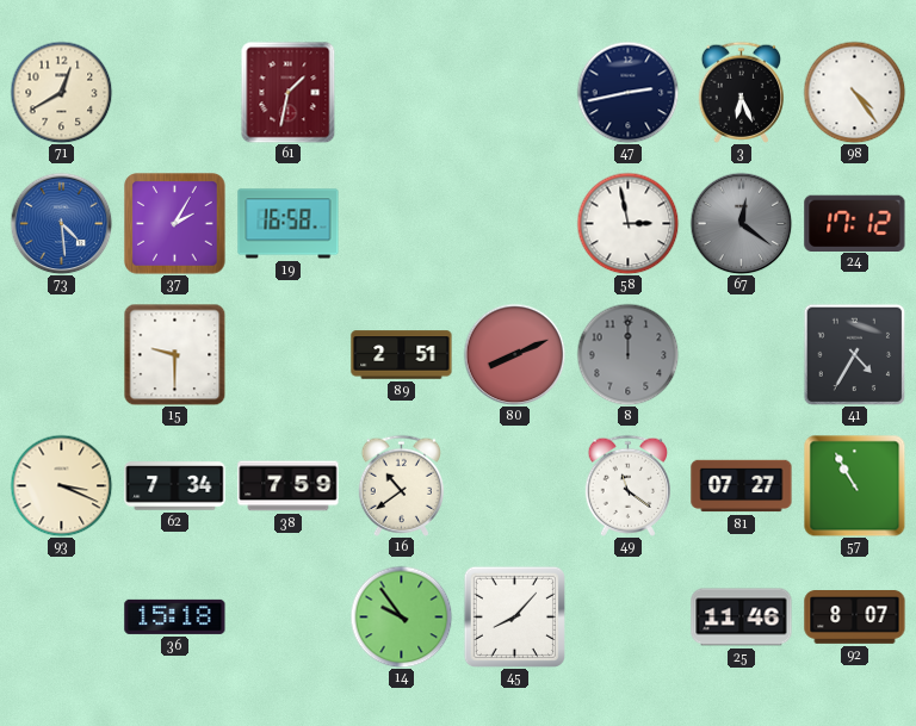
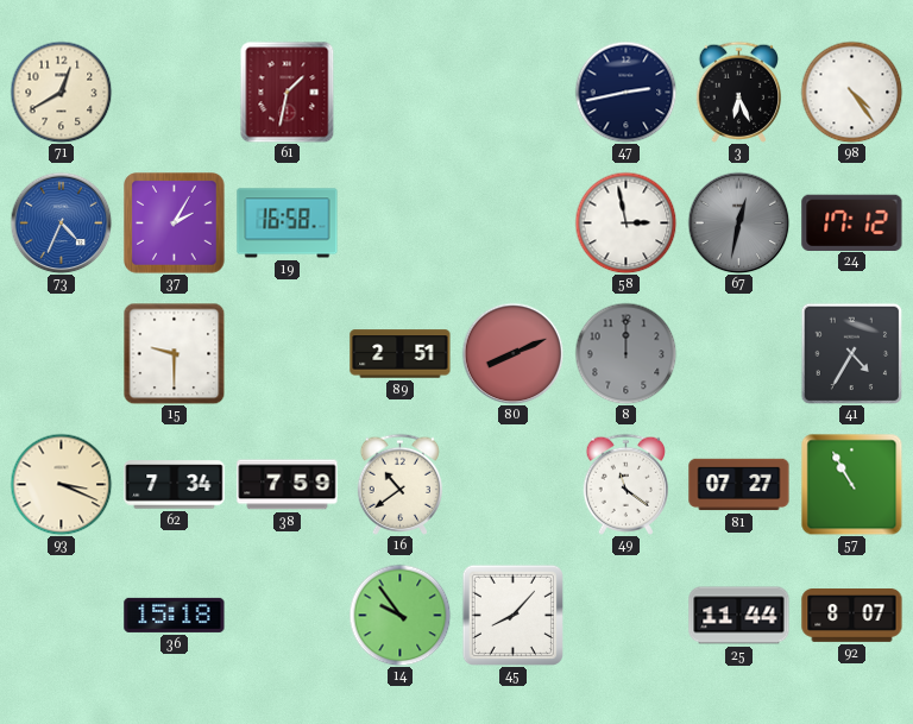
73: 4:29 -> 4:34
67: 12:21 -> 12:32
25: 11:46 -> 11:44
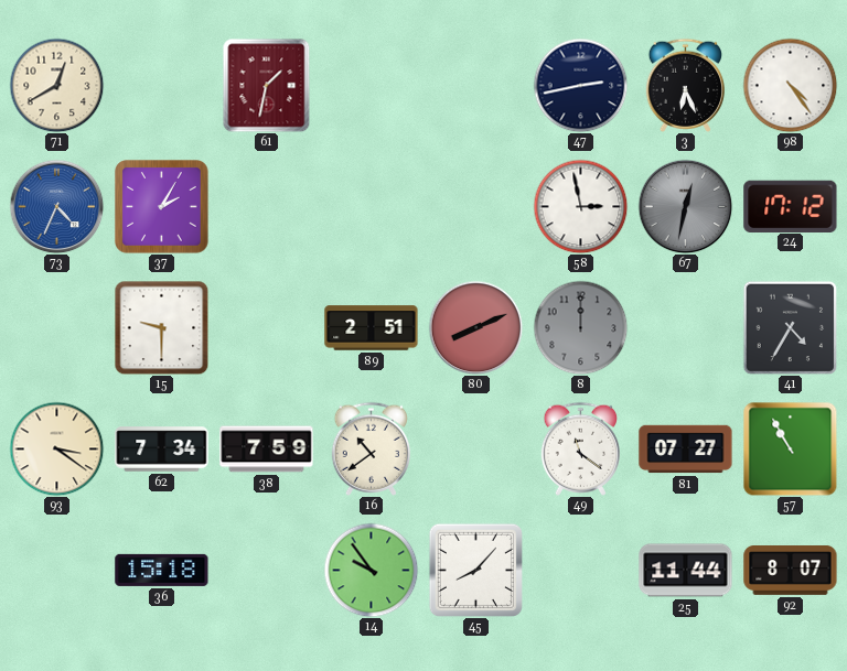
19: 16:58 -> none
93: 3:19 -> 3:21
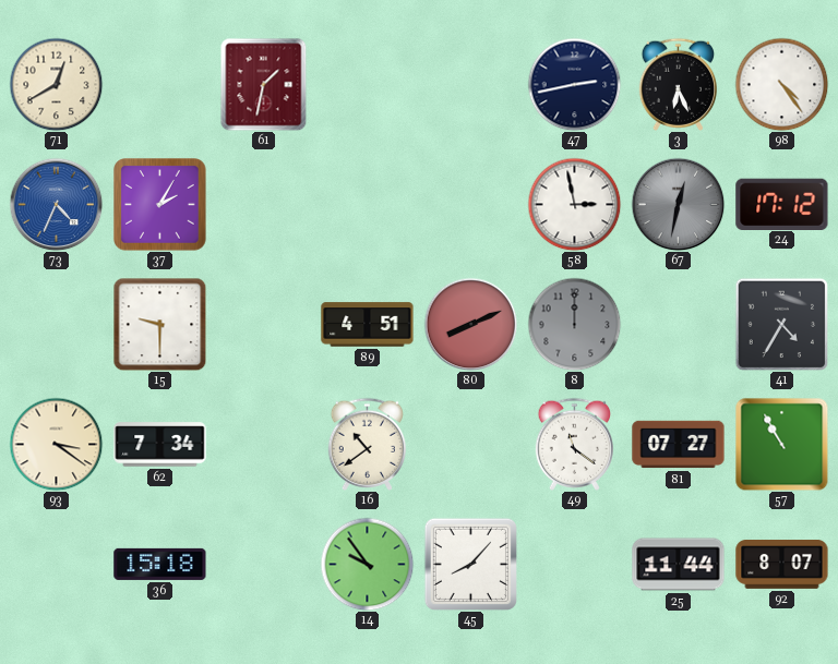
89: 2:51 -> 4:51
38: 7:59 -> none
